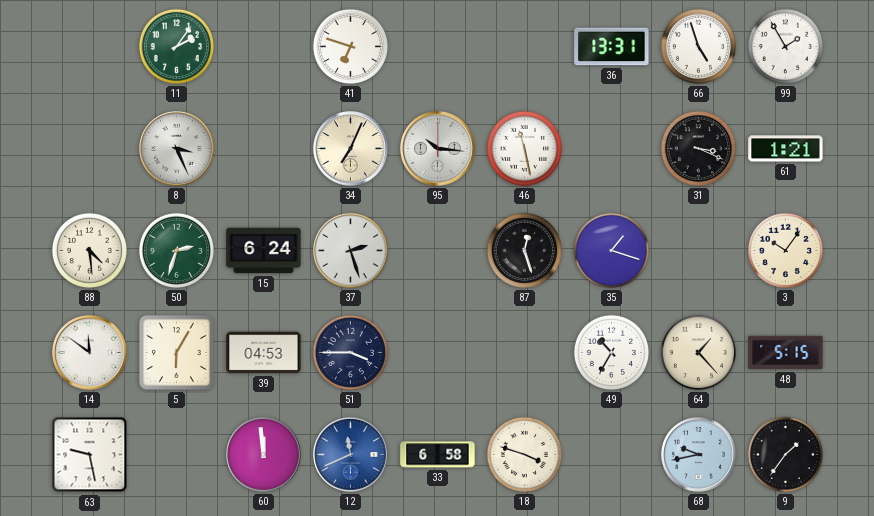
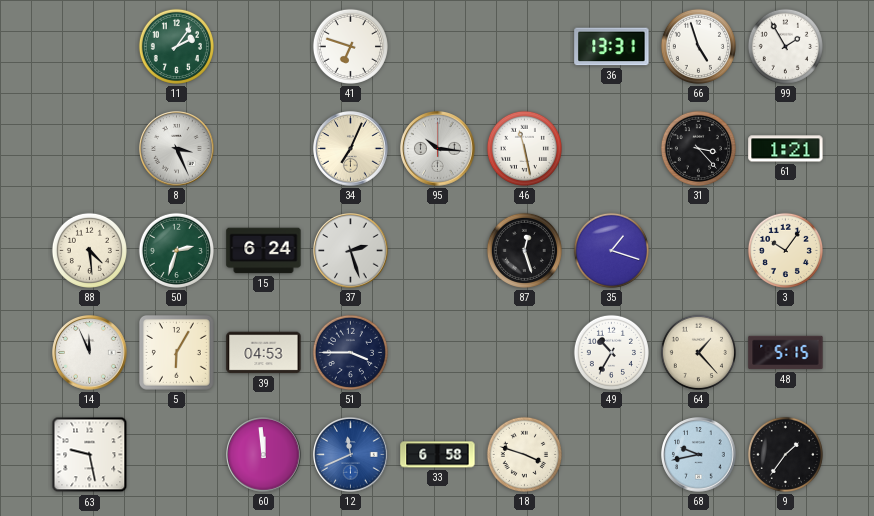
31: 3:19 -> 3:23
14: 11:51 -> 11:56
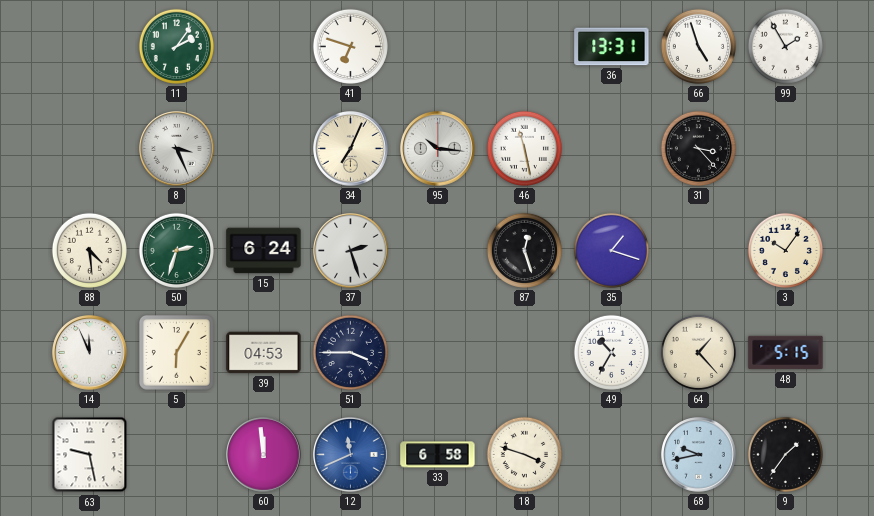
61: 1:21 -> none
